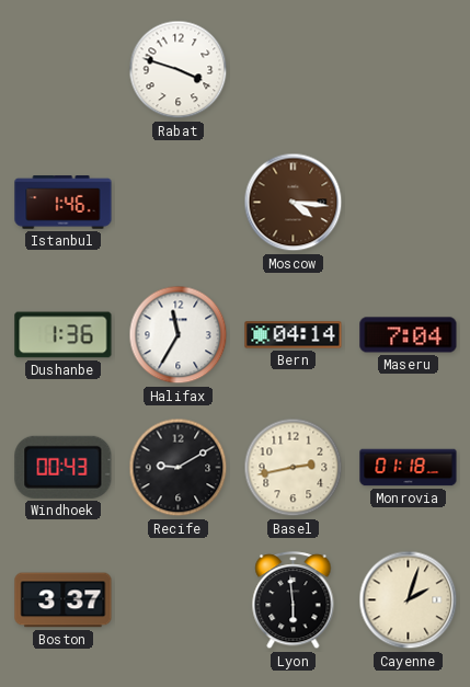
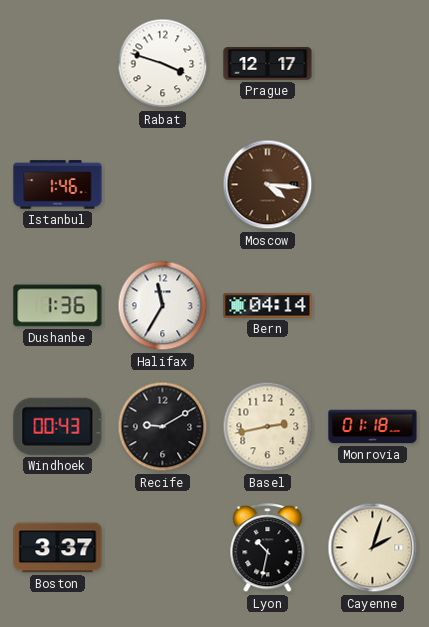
Prague: none -> 12:17
Maseru: 7:04 -> none
Lyon: 5:59 -> 10:32
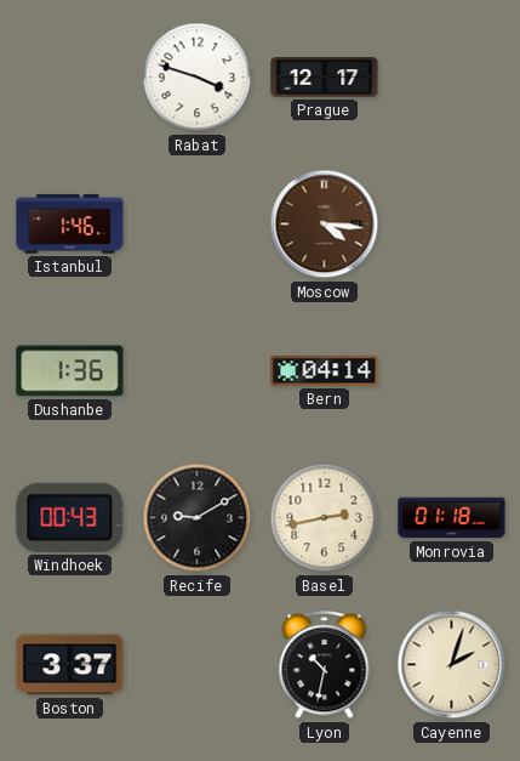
Halifax: 11:35 -> none
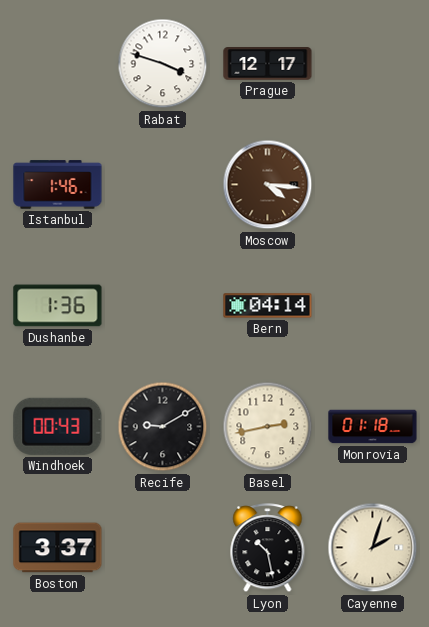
Lyon: 10:32 -> 10:28
